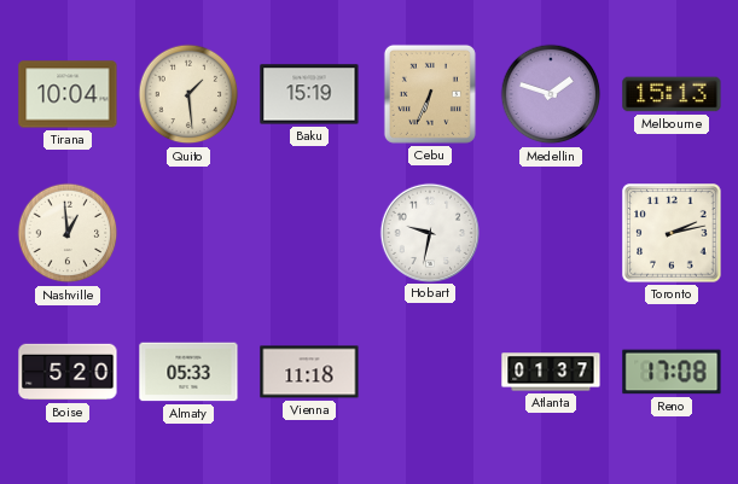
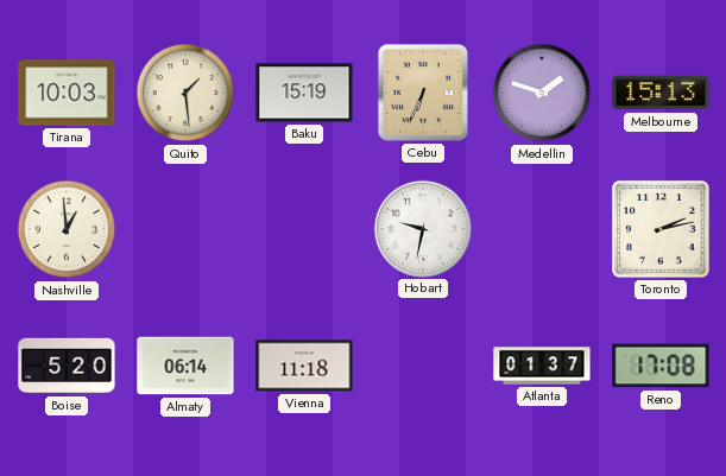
Tirana: 10:04 -> 10:03
Almaty: 05:33 -> 06:14
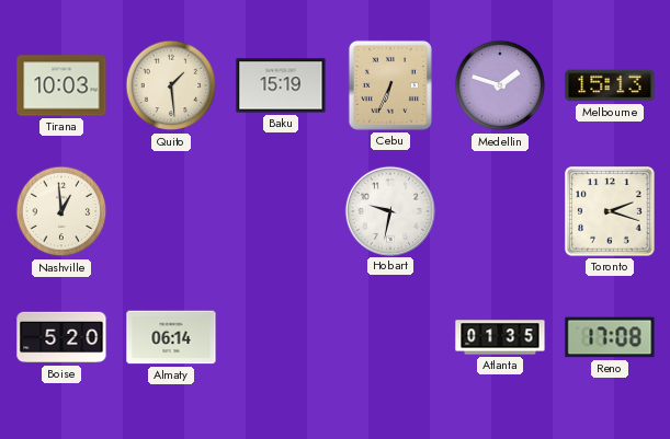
Toronto: 2:13 -> 2:18
Vienna: 11:18 -> none
Atlanta: 01:37 -> 01:35
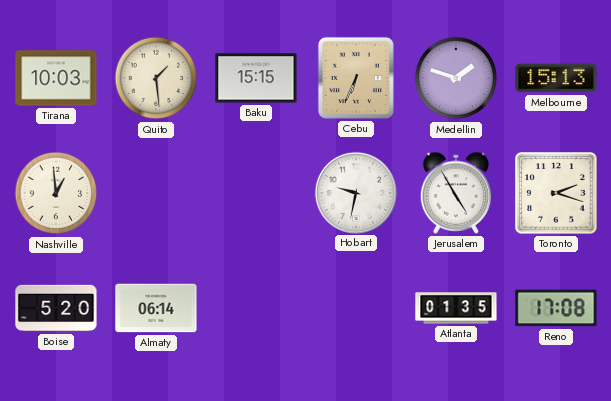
Baku: 15:19 -> 15:15
Jerusalem: none -> 4:55
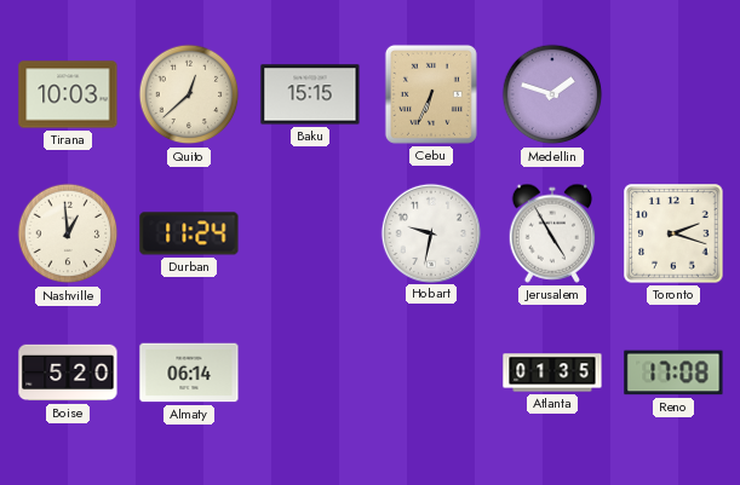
Quito: 1:29 -> 12:38
Melbourne: 15:13 -> none
Durban: none -> 11:24
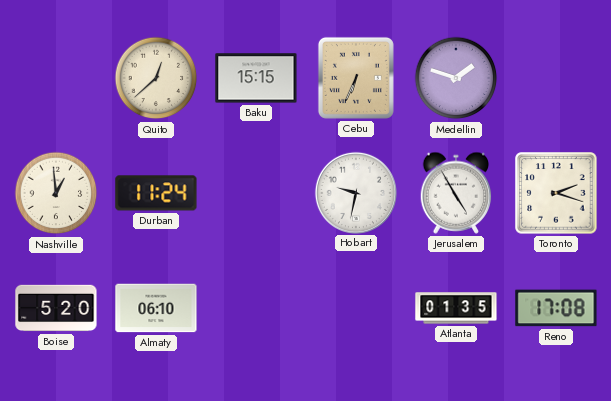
Tirana: 10:03 -> none
Almaty: 06:14 -> 06:10
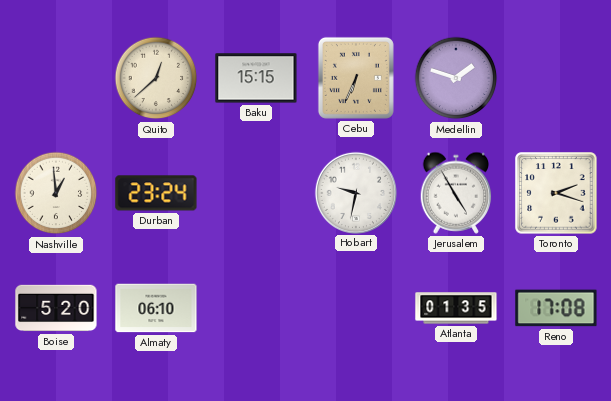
Durban: 11:24 -> 23:24
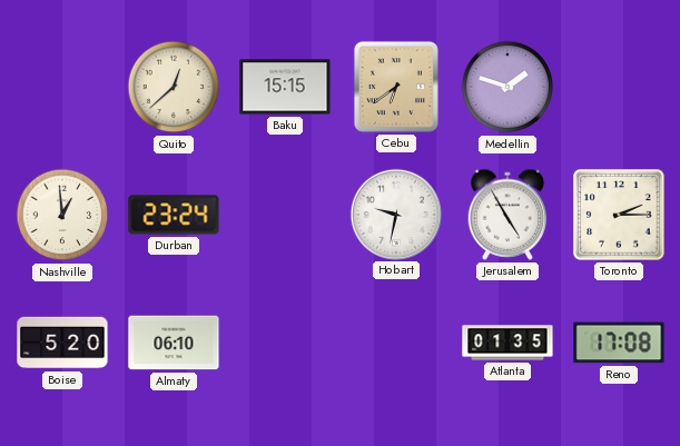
Cebu: 6:34 -> 6:39
Toronto: 2:18 -> 2:15
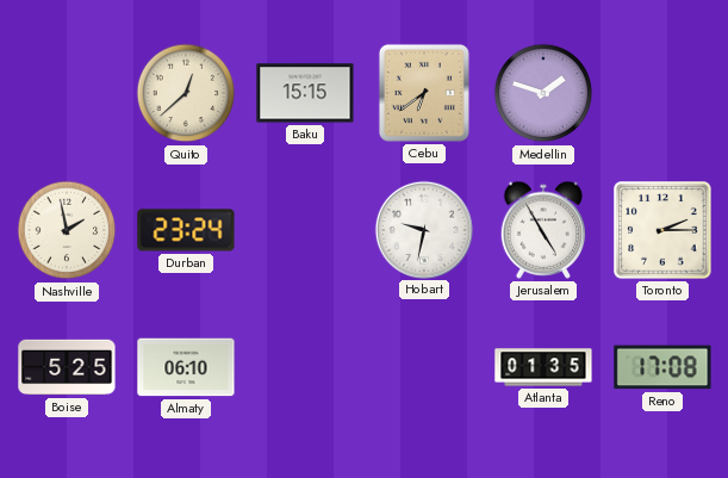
Nashville: 12:59 -> 1:58
Boise: 5:20 -> 5:25
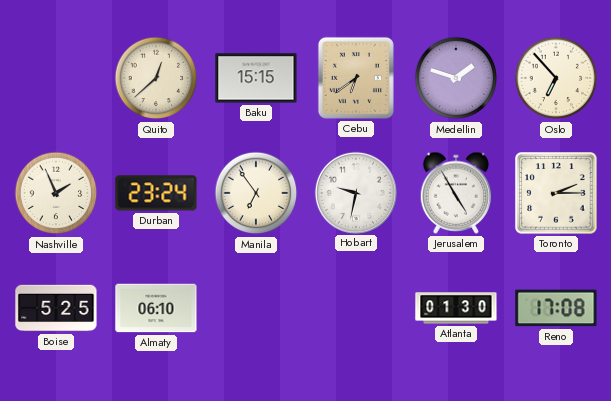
Oslo: none -> 6:53
Nashville: 1:58 -> 1:56
Manila: none -> 6:54
Atlanta: 01:35 -> 01:30
